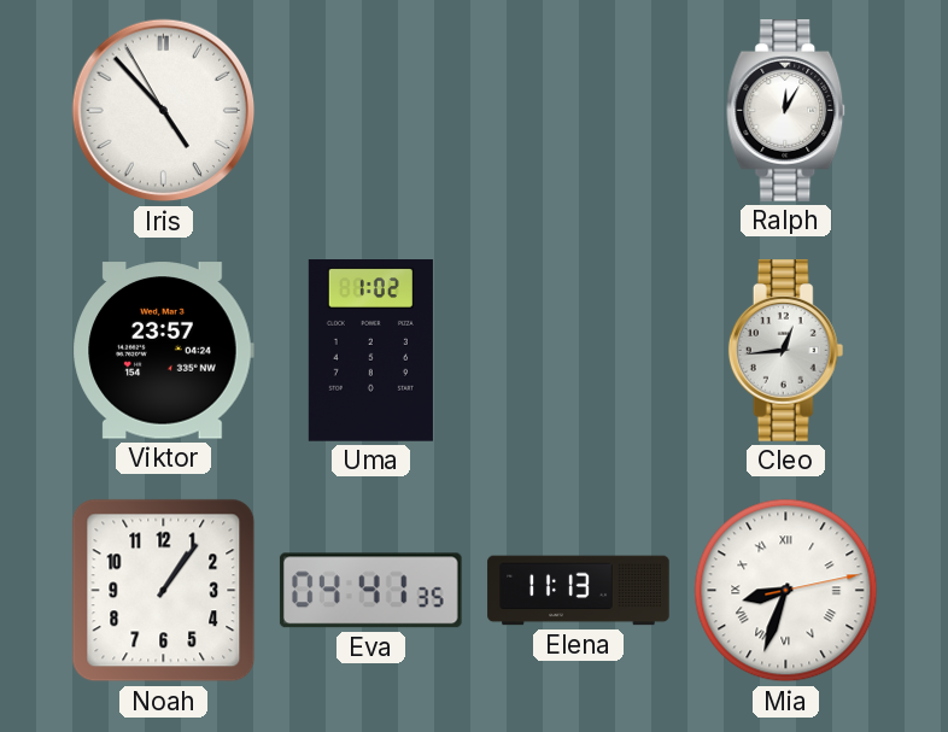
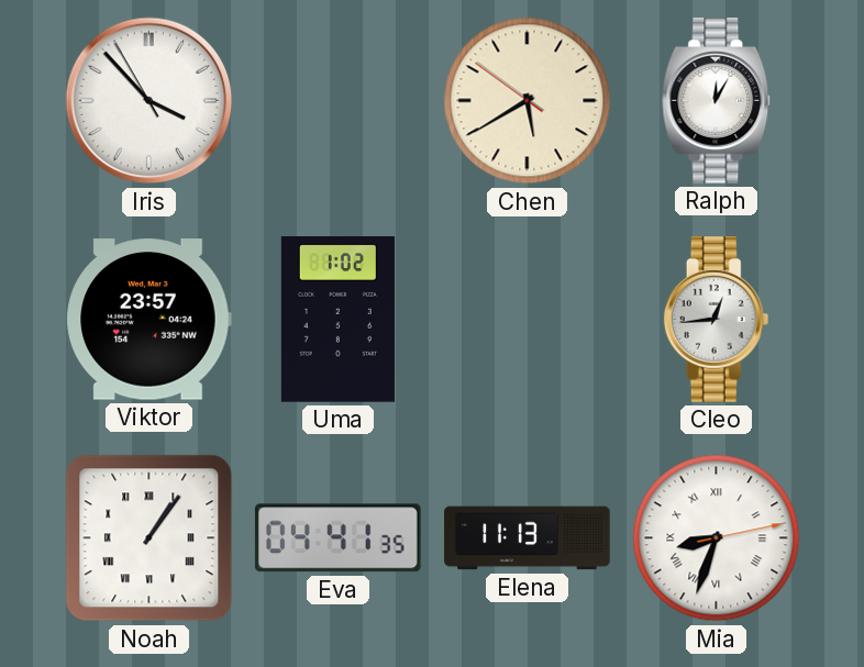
Iris: 4:52 -> 3:52
Chen: none -> 5:39
Noah numerals: Arabic -> Roman
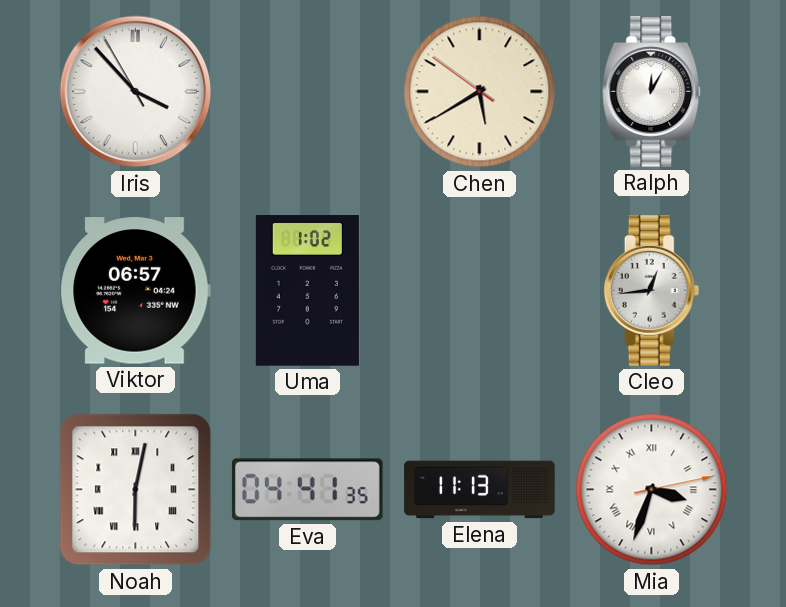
Viktor: 23:57 -> 06:57
Noah: 1:06 -> 6:02
Mia: 8:33 -> 3:33
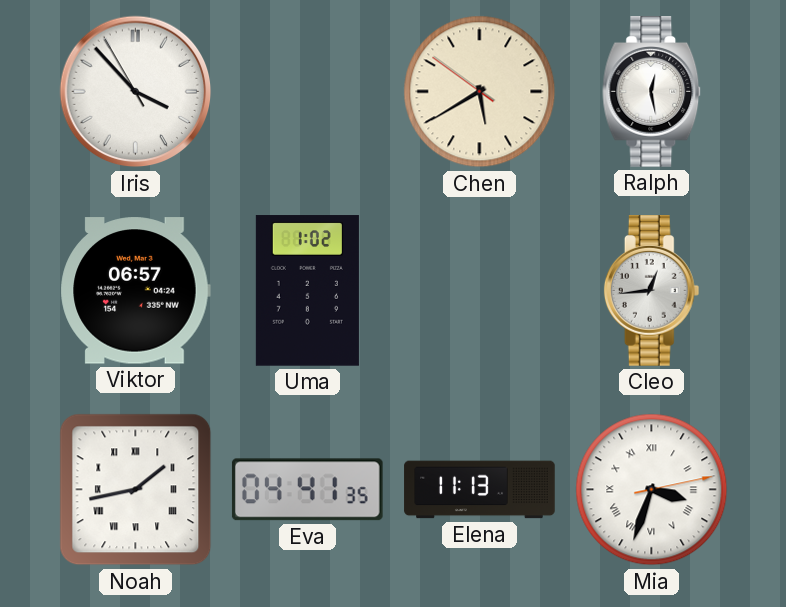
Ralph: 12:05 -> 12:28
Noah: 6:02 -> 1:43
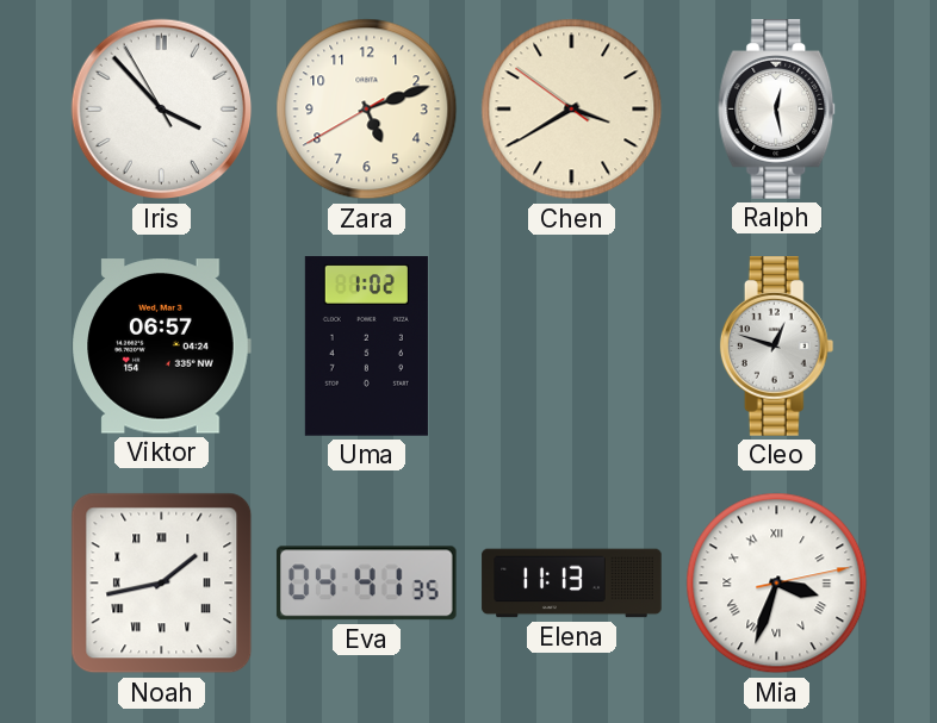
Zara: none -> 5:11
Chen: 5:39 -> 3:39
Cleo: 12:44 -> 12:48
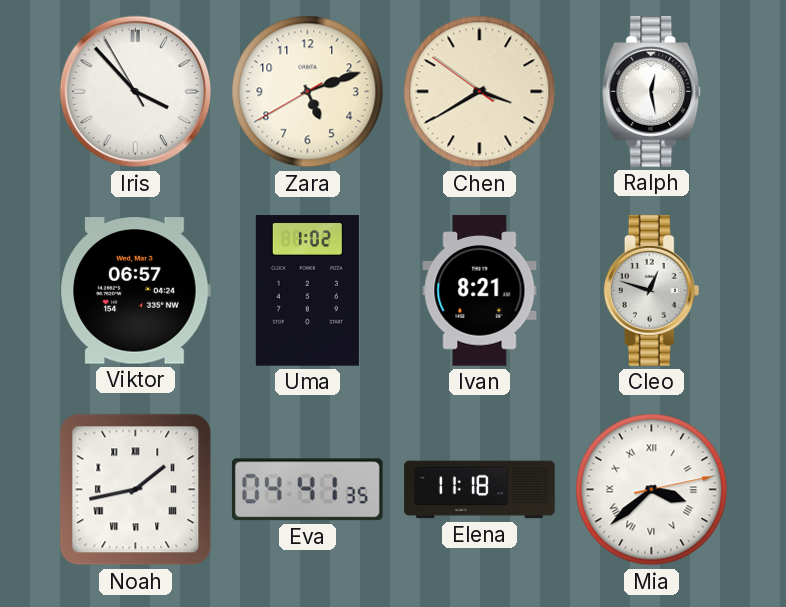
Ivan: none -> 8:21
Elena: 11:13 -> 11:18
Mia: 3:33 -> 3:38
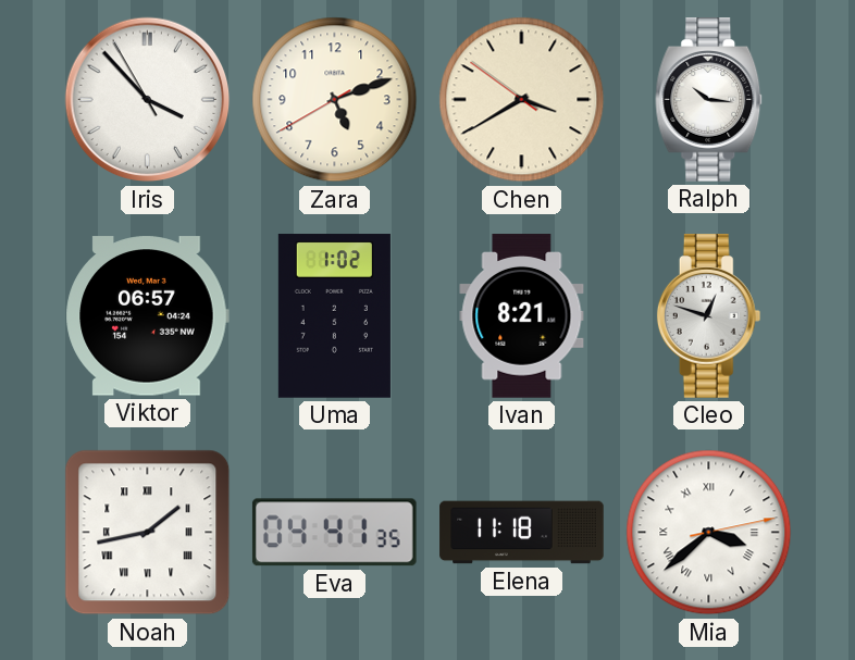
Ralph: 12:28 -> 10:16
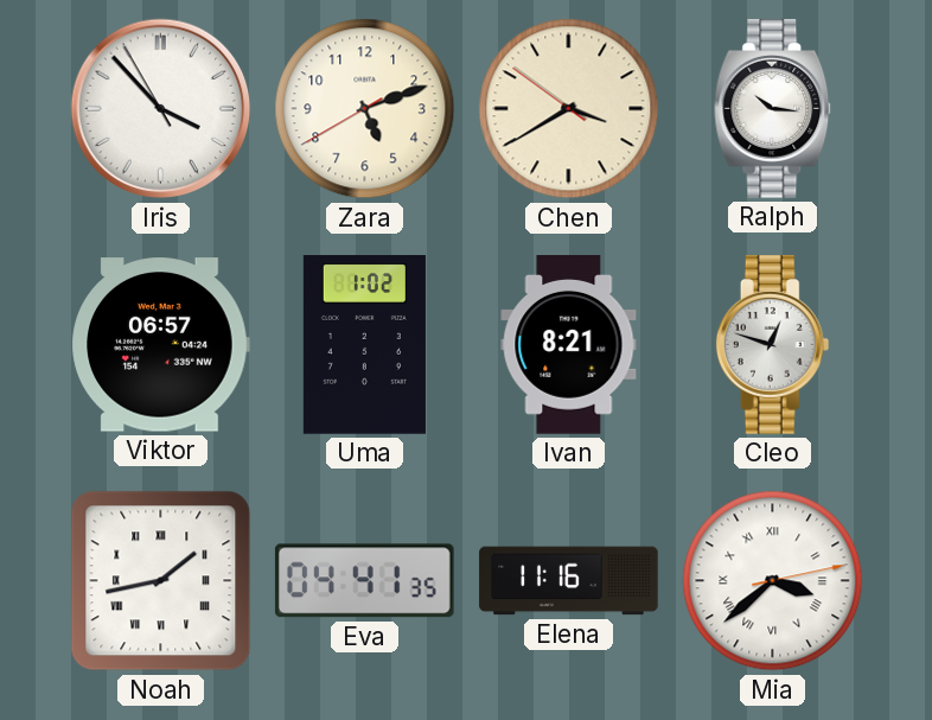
Elena: 11:18 -> 11:16
